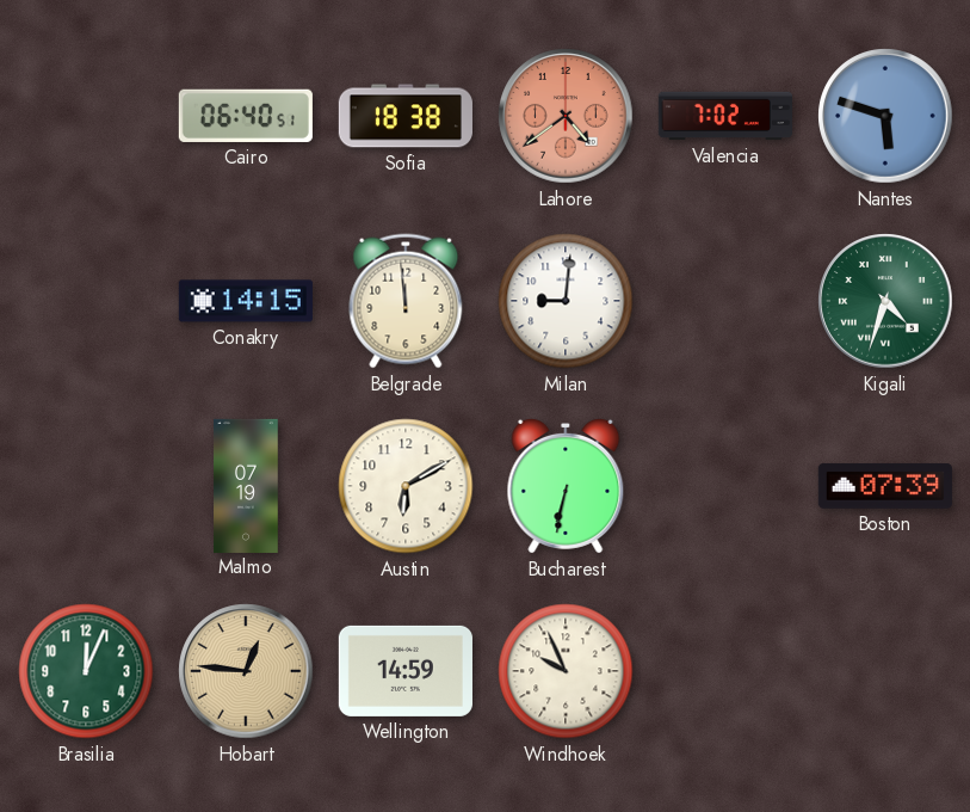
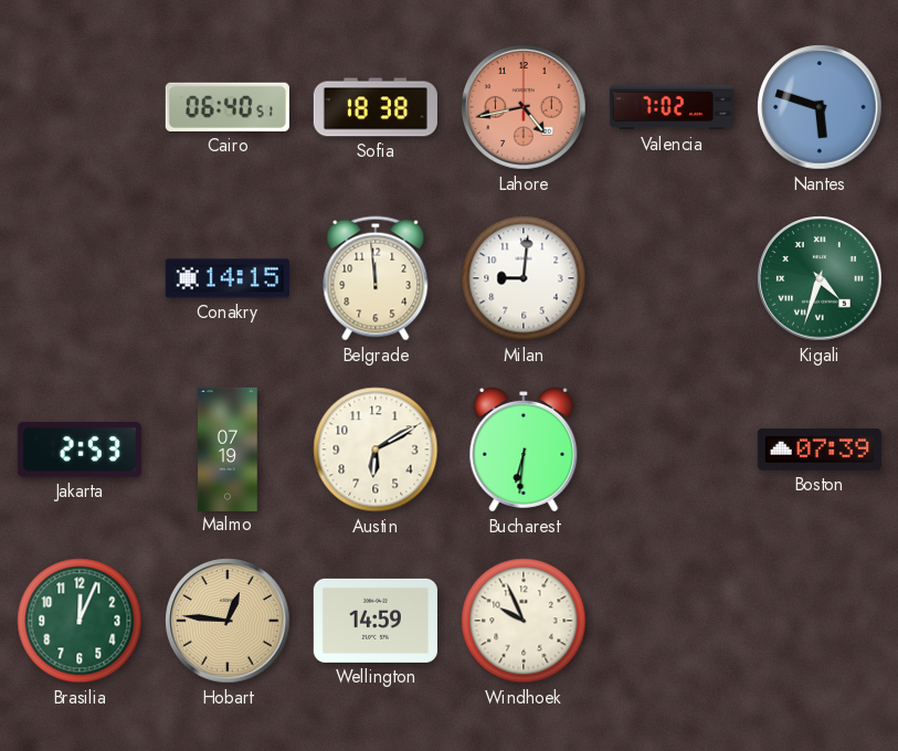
Lahore: 4:39 -> 4:43
Jakarta: none -> 2:53
Bucharest: 6:32 -> 6:31
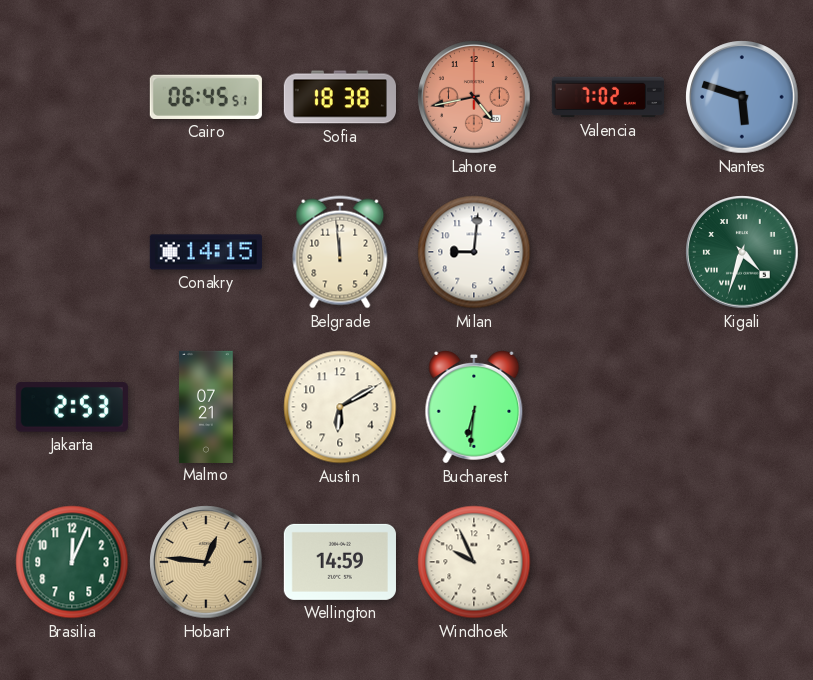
Cairo: 06:40 -> 06:45
Malmo: 07:19 -> 07:21
Boston: 07:39 -> none
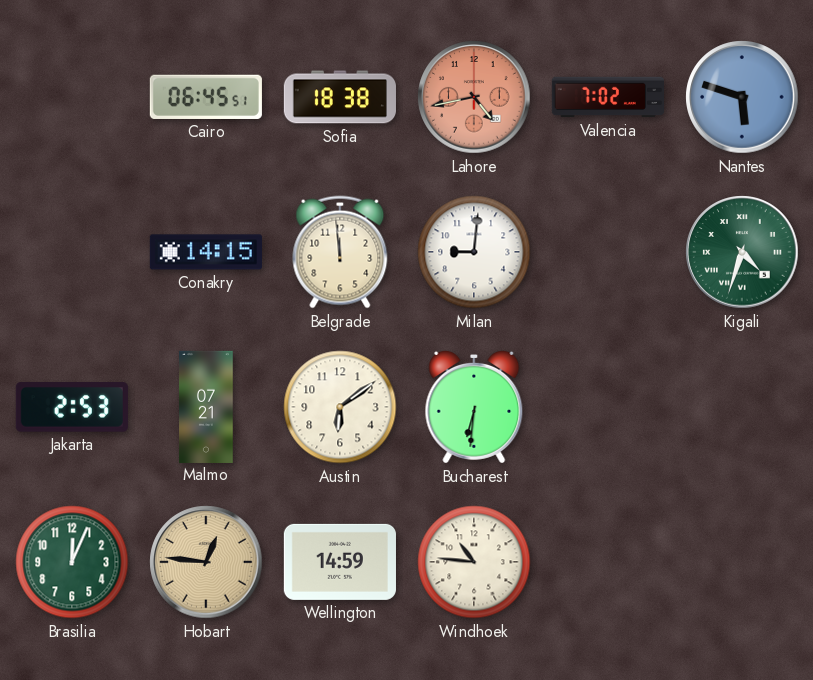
Austin: 6:10 -> 6:09
Windhoek: 9:56 -> 10:46
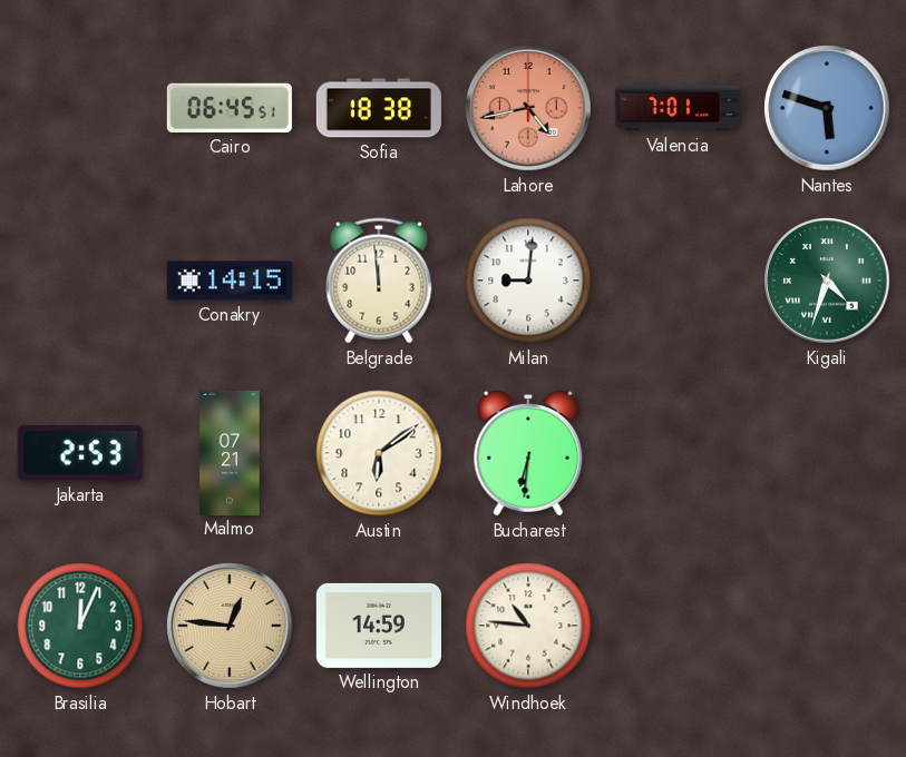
Valencia: 7:02 -> 7:01
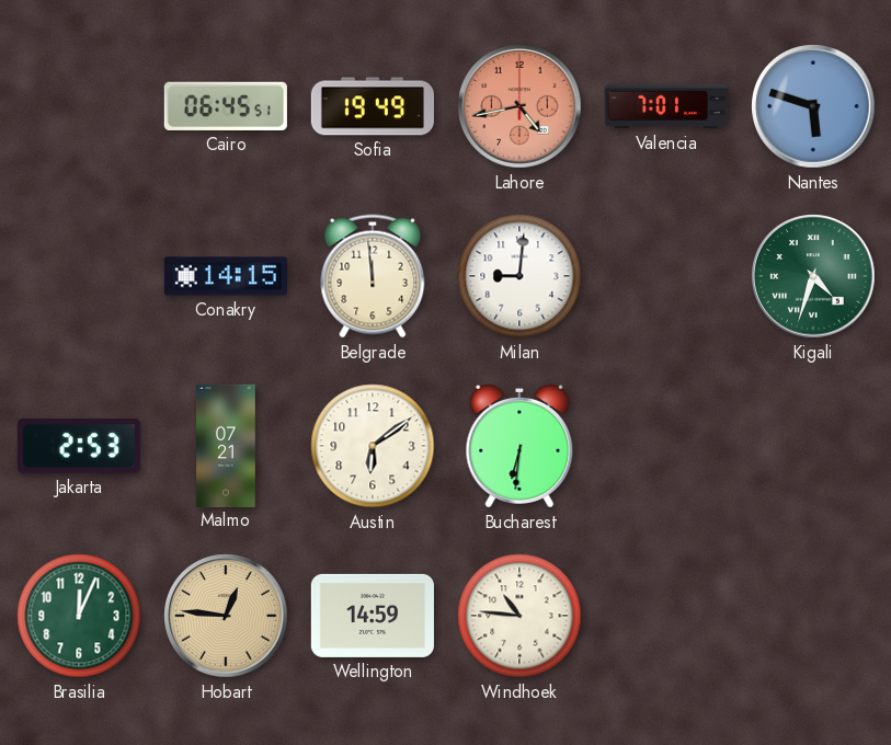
Sofia: 18:38 -> 19:49
